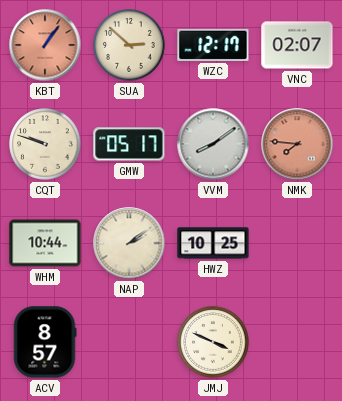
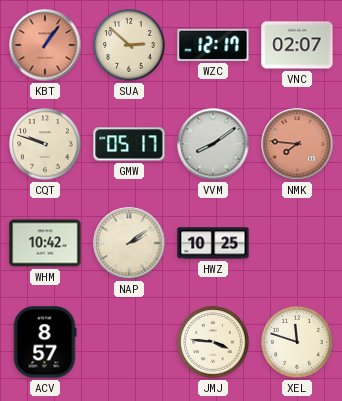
WHM: 10:44 -> 10:42
JMJ: 3:49 -> 3:46
XEL: none -> 11:48
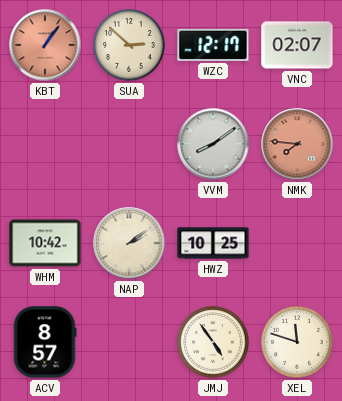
CQT: 9:48 -> none
GMW: 05:17 -> none
JMJ: 3:46 -> 4:54
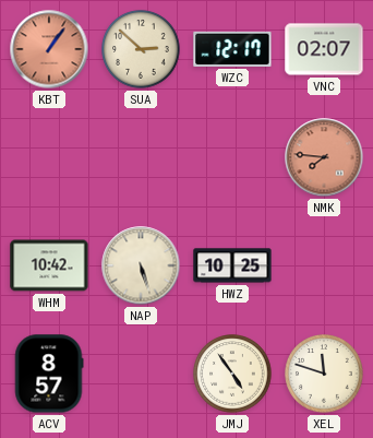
VVM: 8:09 -> none
NAP: 2:09 -> 5:27
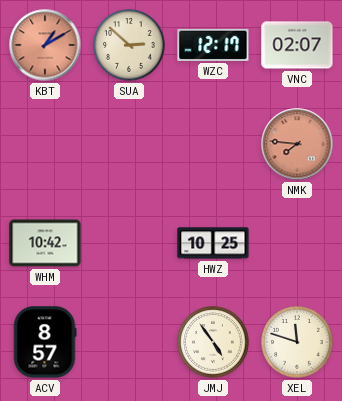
KBT: 1:06 -> 1:10
NAP: 5:27 -> none
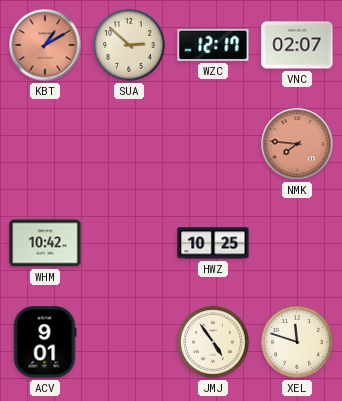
ACV: 8:57 -> 9:01
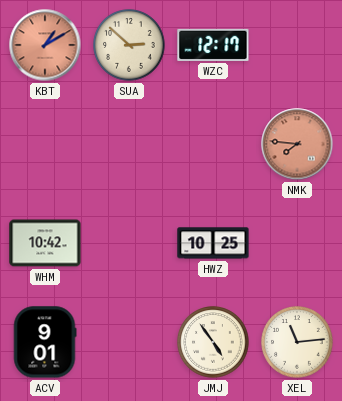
VNC: 02:07 -> none
XEL: 11:48 -> 11:14
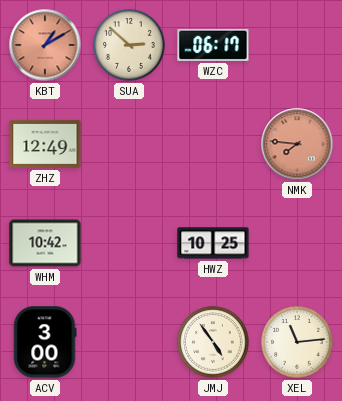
WZC: 12:17 -> 06:17
ZHZ: none -> 12:49
ACV: 9:01 -> 3:00
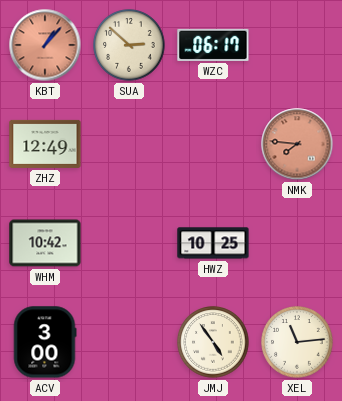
KBT: 1:10 -> 1:07
